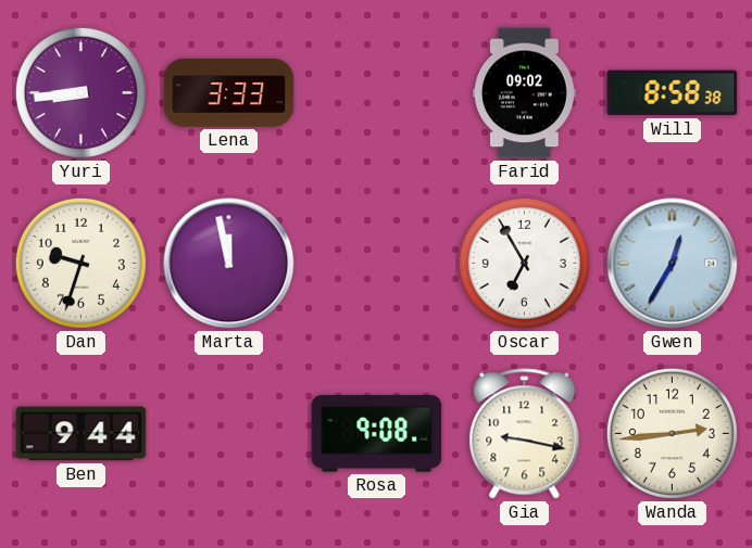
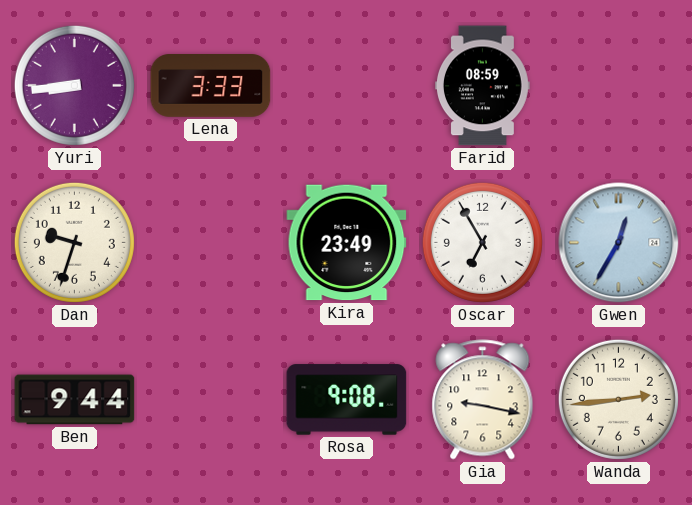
Farid: 09:02 -> 08:59
Will: 8:58 -> none
Marta: 11:58 -> none
Kira: none -> 23:49
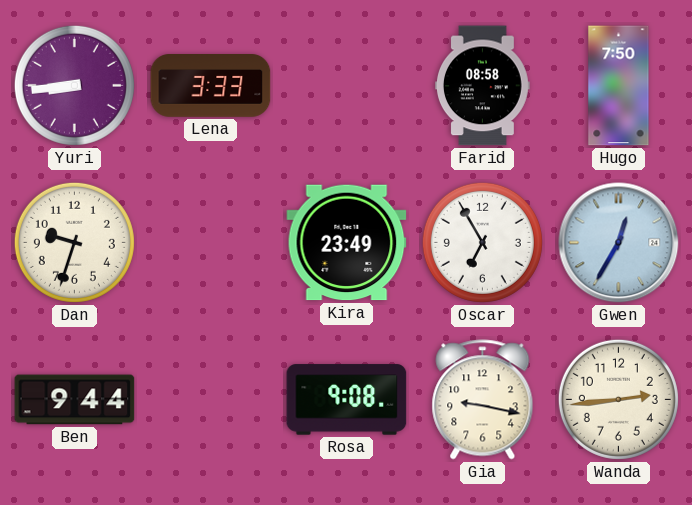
Farid: 08:59 -> 08:58
Hugo: none -> 7:50
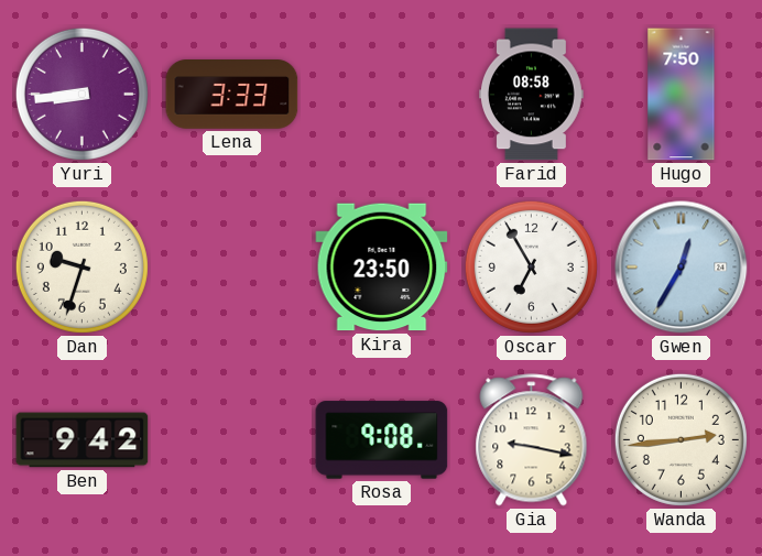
Kira: 23:49 -> 23:50
Ben: 9:44 -> 9:42
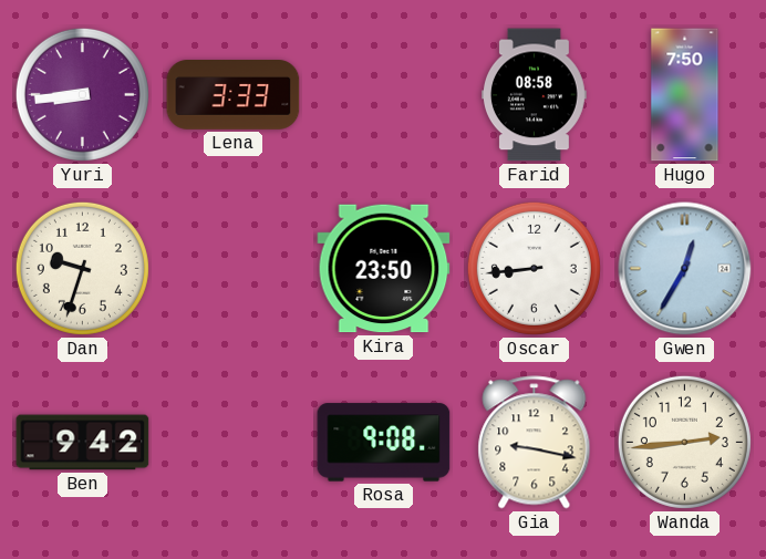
Oscar: 6:55 -> 8:44
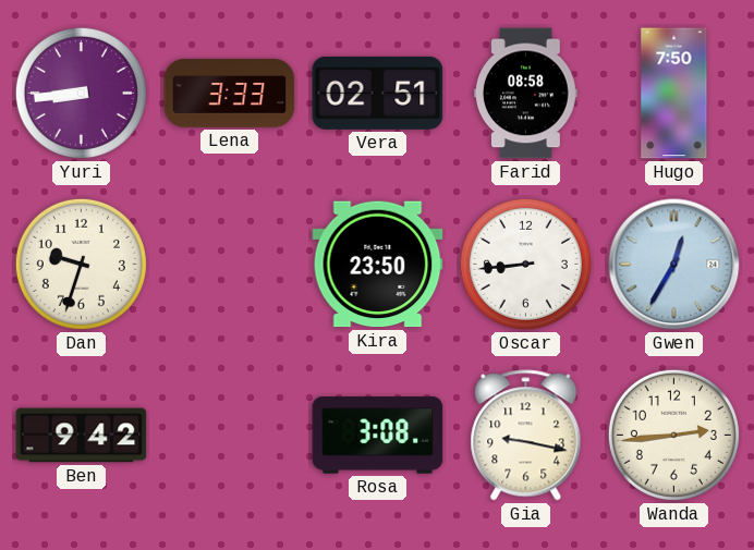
Vera: none -> 02:51
Rosa: 9:08 -> 3:08
